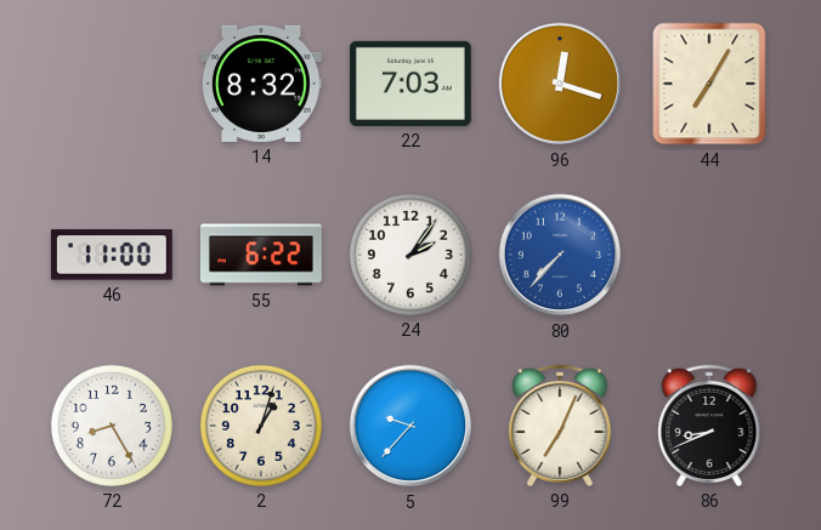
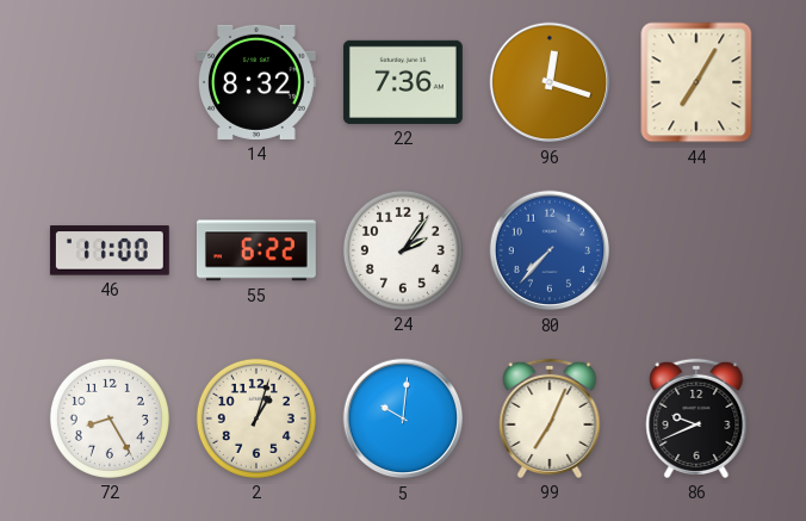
22: 7:03 -> 7:36
5: 9:37 -> 10:01
86: 8:41 -> 9:41
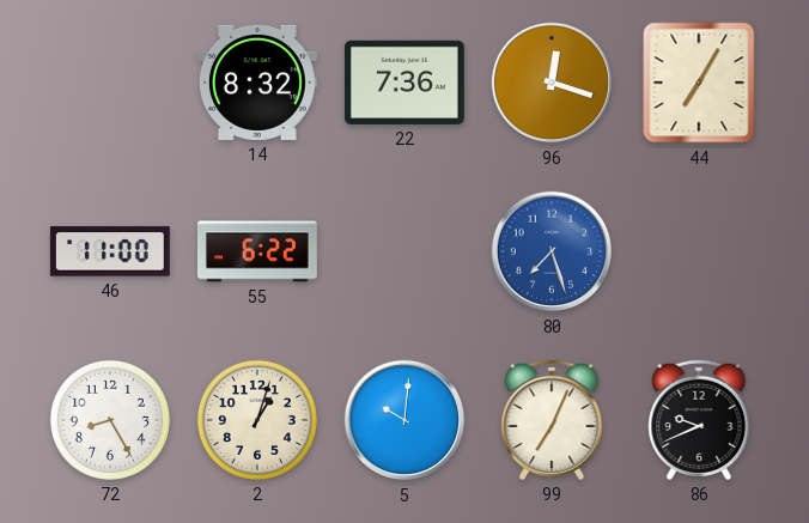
24: 2:06 -> none
80: 7:37 -> 7:27
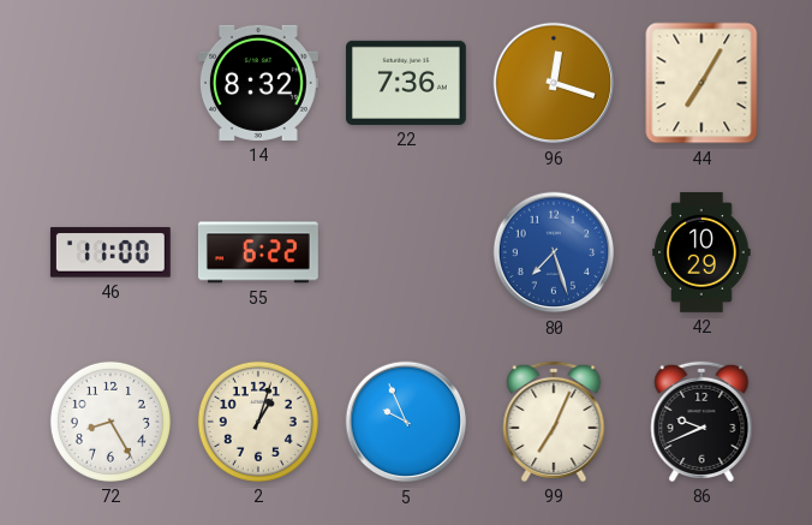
42: none -> 10:29
5: 10:01 -> 9:56
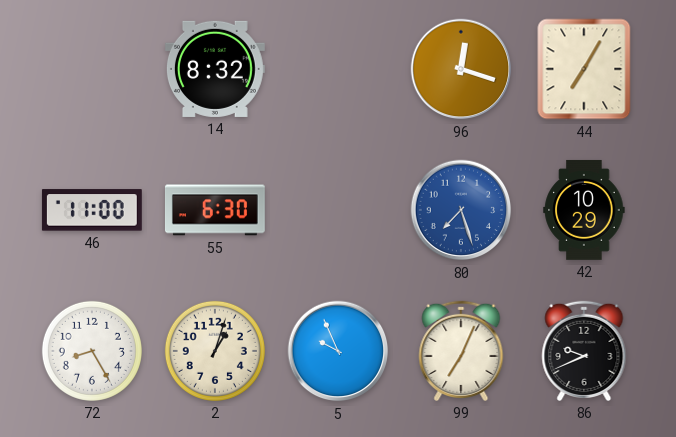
22: 7:36 -> none
55: 6:22 -> 6:30
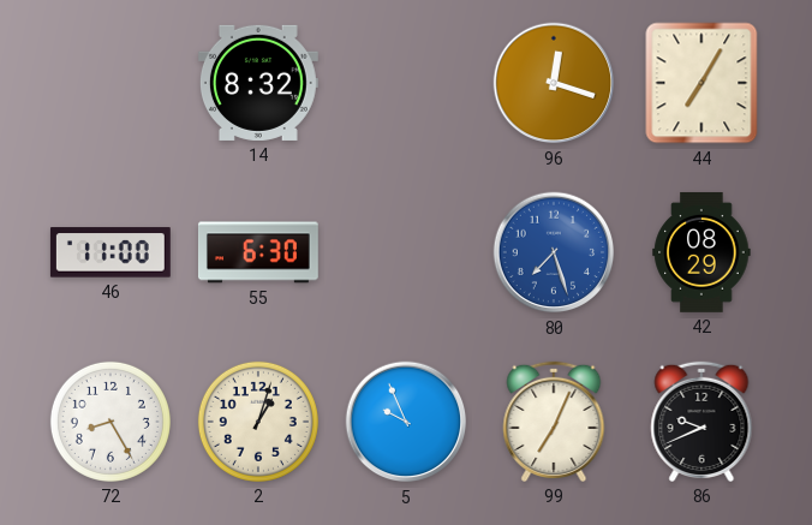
42: 10:29 -> 08:29
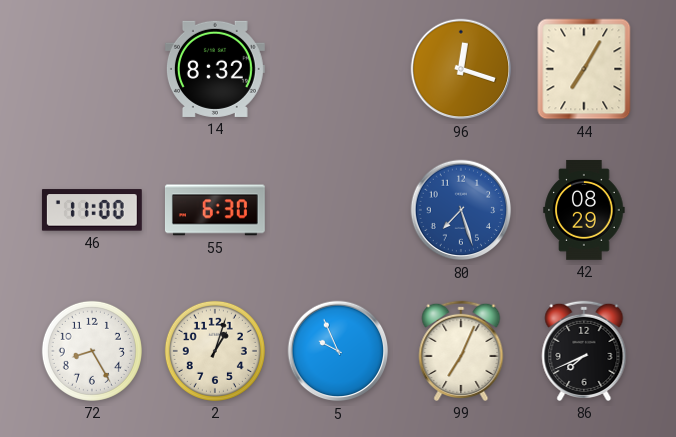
86: 9:41 -> 7:41
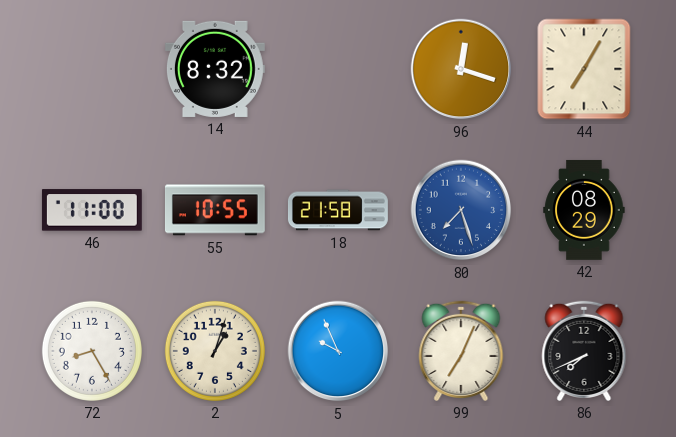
55: 6:30 -> 10:55
18: none -> 21:58
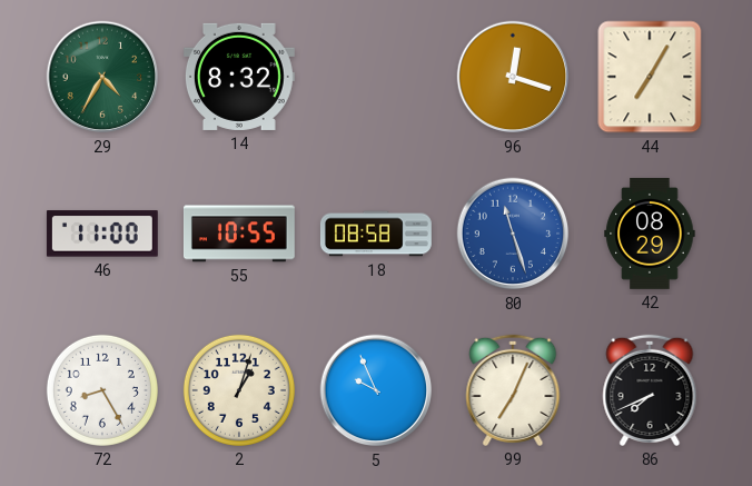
29: none -> 4:35
18: 21:58 -> 08:58
80: 7:27 -> 11:27
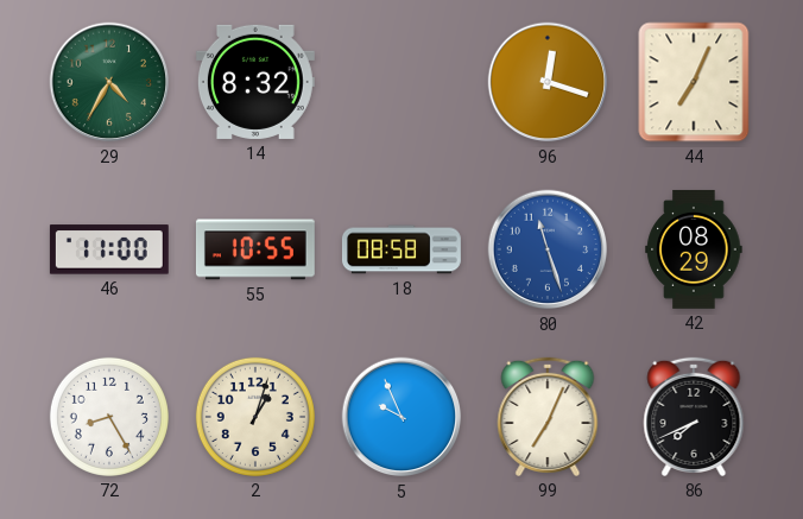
44: 7:05 -> 7:04
